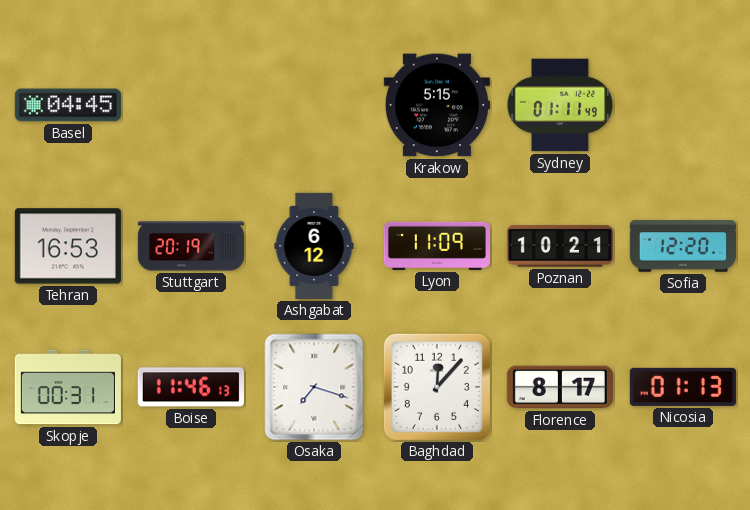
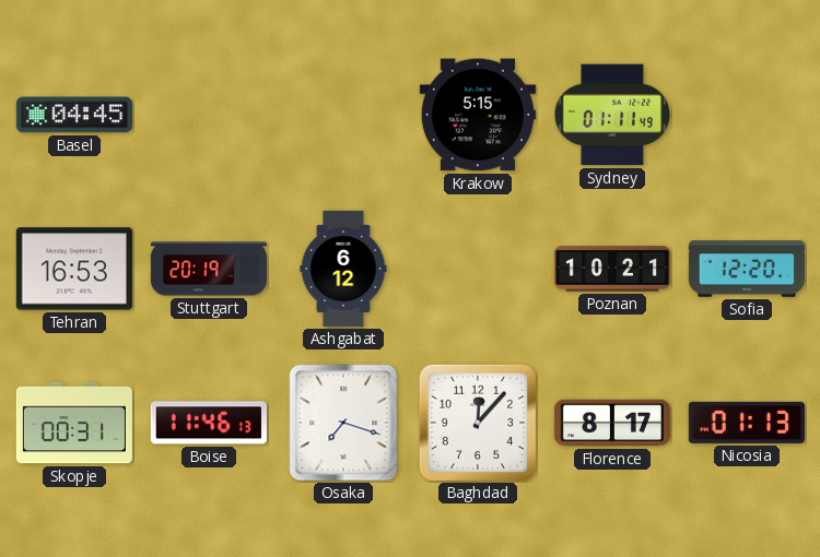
Lyon: 11:09 -> none
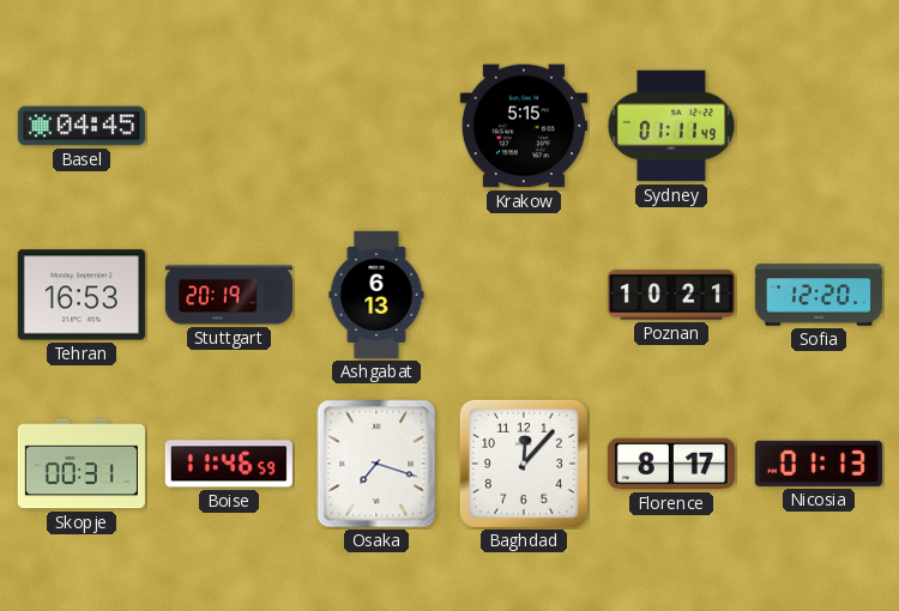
Ashgabat: 6:12 -> 6:13
Boise: 11:46:13 -> 11:46:59
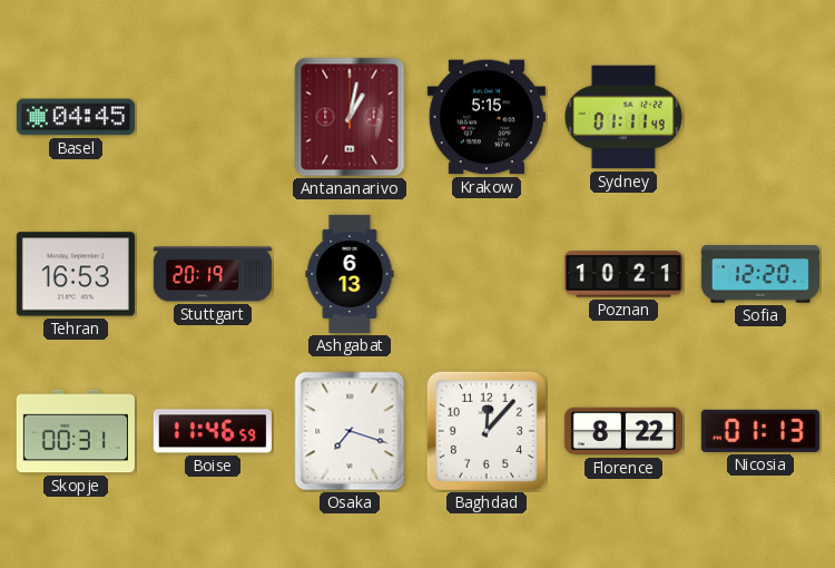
Antananarivo: none -> 1:02
Florence: 8:17 -> 8:22
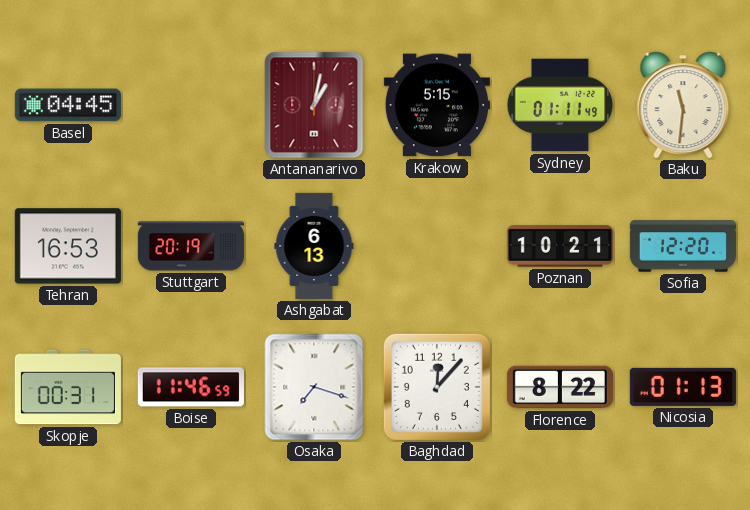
Baku: none -> 11:31
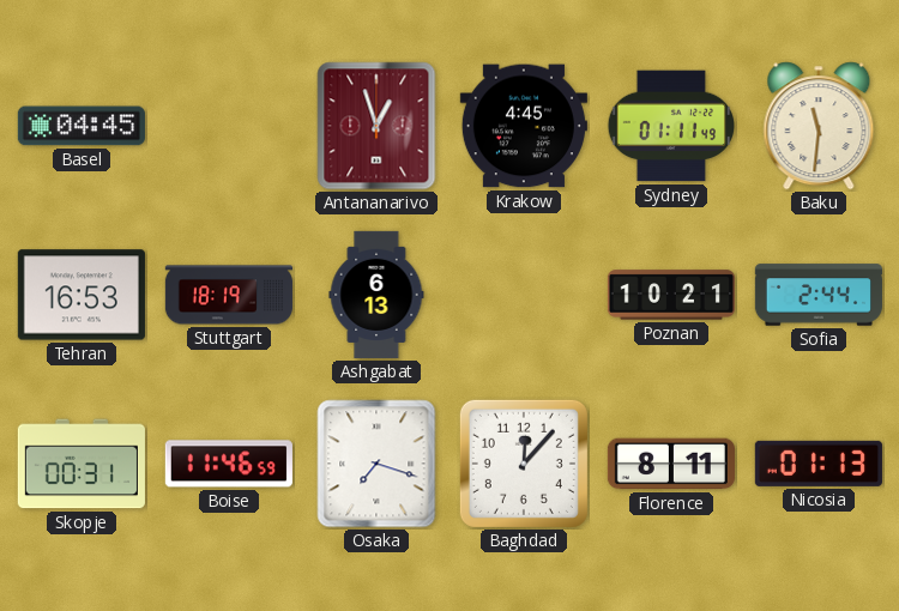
Antananarivo: 1:02 -> 12:57
Krakow: 5:15 -> 4:45
Stuttgart: 20:19 -> 18:19
Sofia: 12:20 -> 2:44
Florence: 8:22 -> 8:11
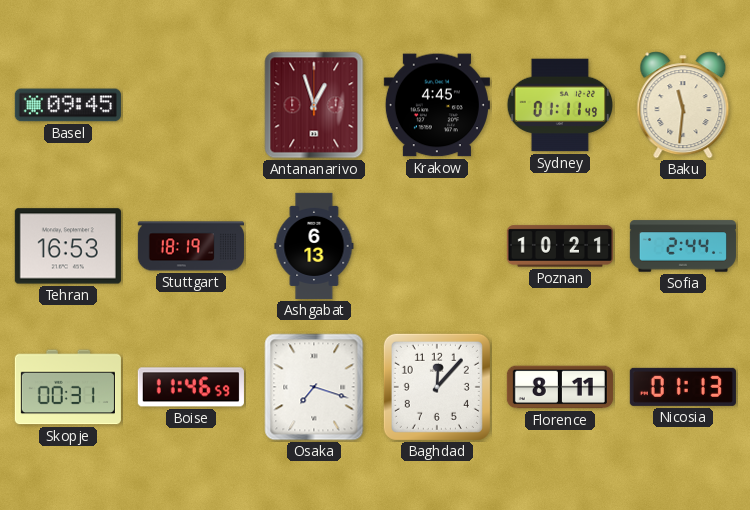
Basel: 04:45 -> 09:45
